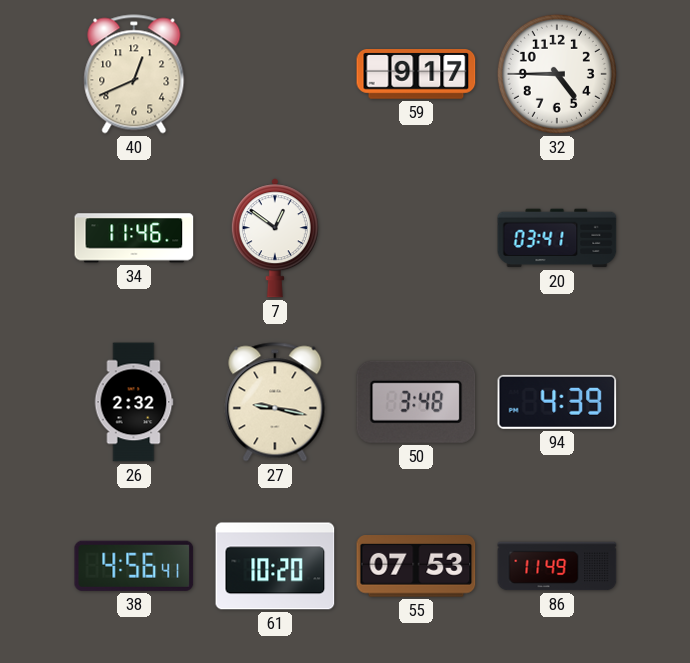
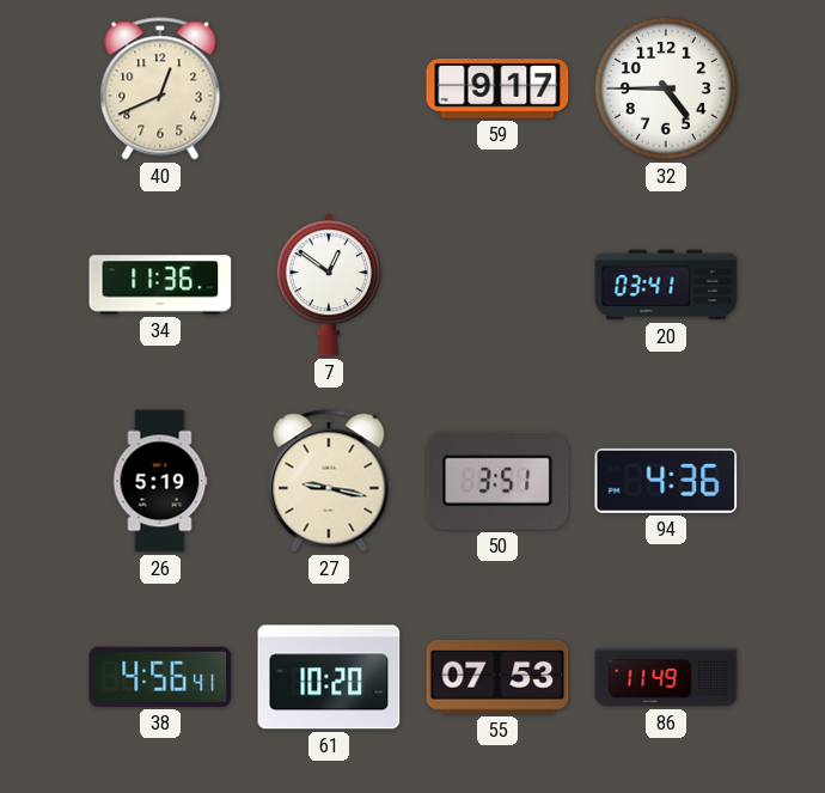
34: 11:46 -> 11:36
26: 2:32 -> 5:19
50: 3:48 -> 3:51
94: 4:39 -> 4:36
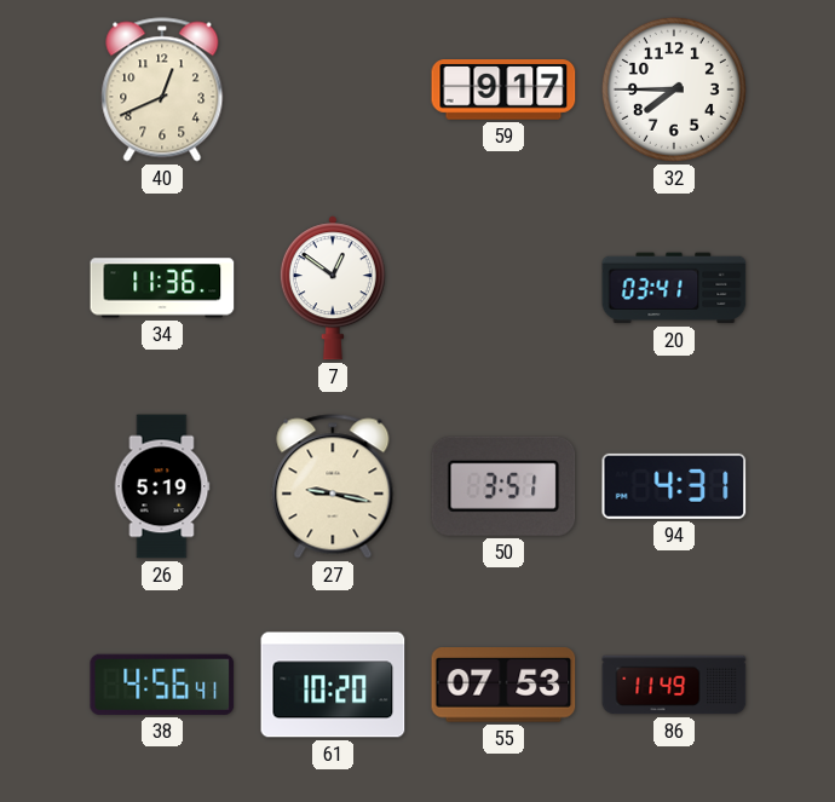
32: 4:45 -> 7:45
94: 4:36 -> 4:31
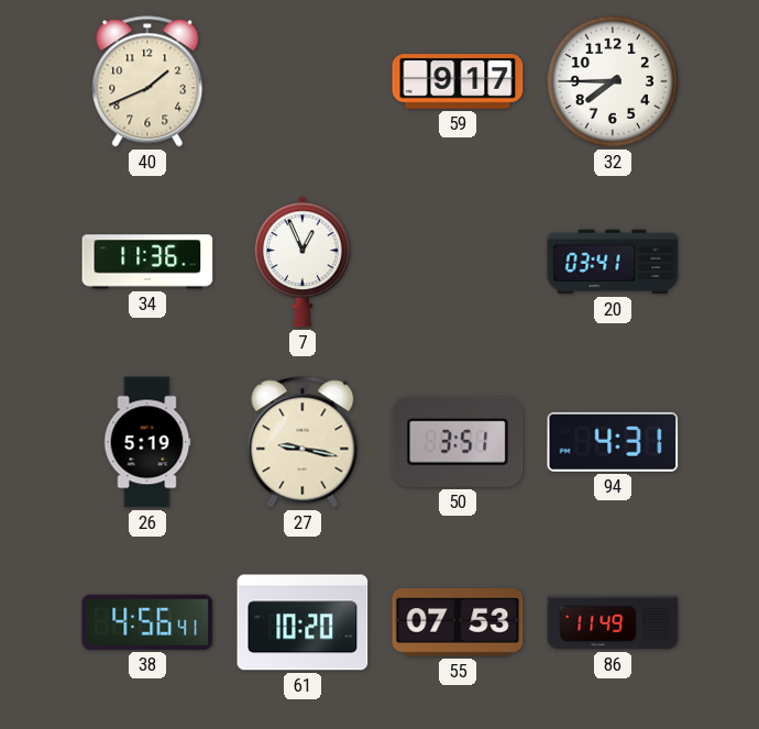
40: 12:41 -> 1:41
7: 12:51 -> 12:56
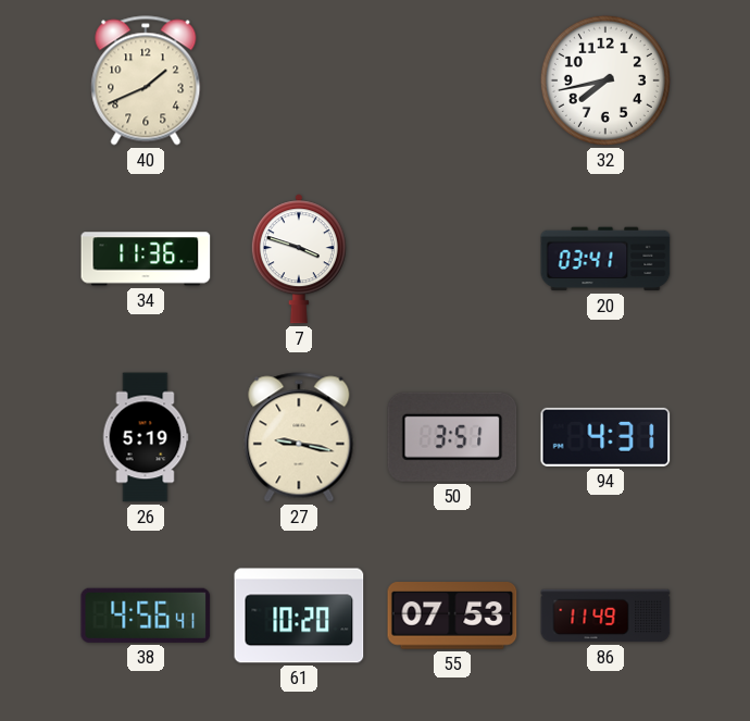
59: 9:17 -> none
32: 7:45 -> 7:43
7: 12:56 -> 3:48
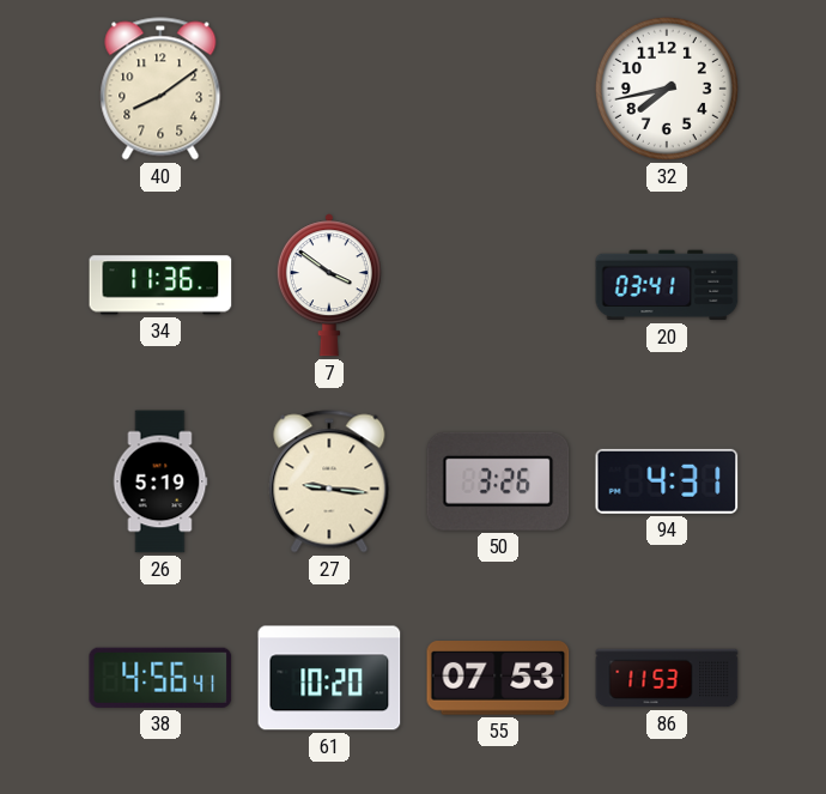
40: 1:41 -> 8:09
7: 3:48 -> 3:51
27: 9:17 -> 9:16
50: 3:51 -> 3:26
86: 11:49 -> 11:53
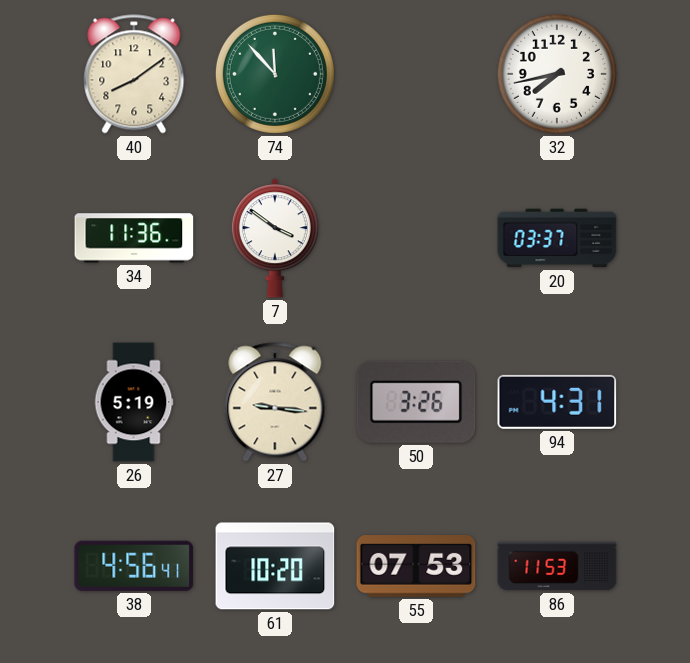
74: none -> 11:53
20: 03:41 -> 03:37
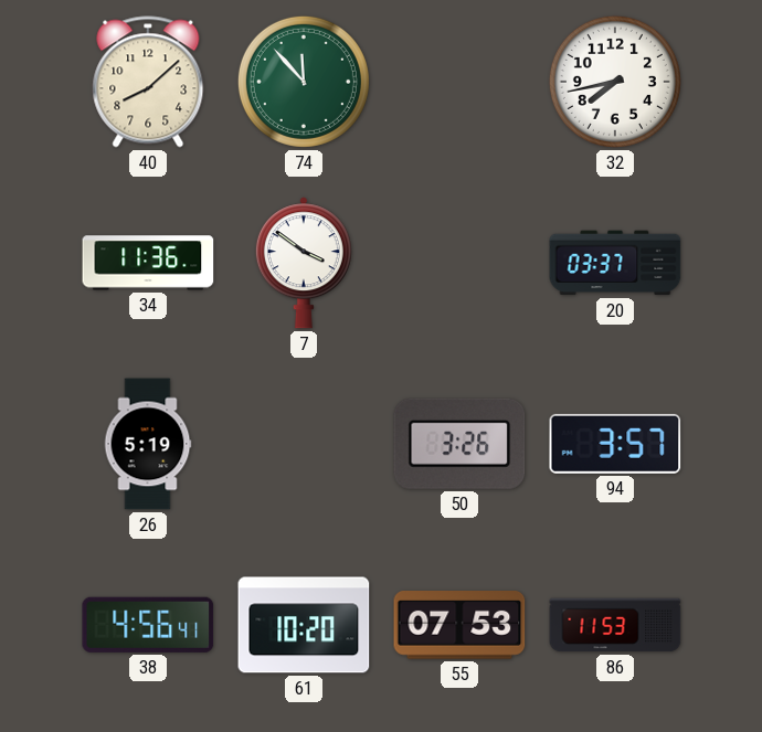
40: 8:09 -> 8:08
27: 9:16 -> none
94: 4:31 -> 3:57
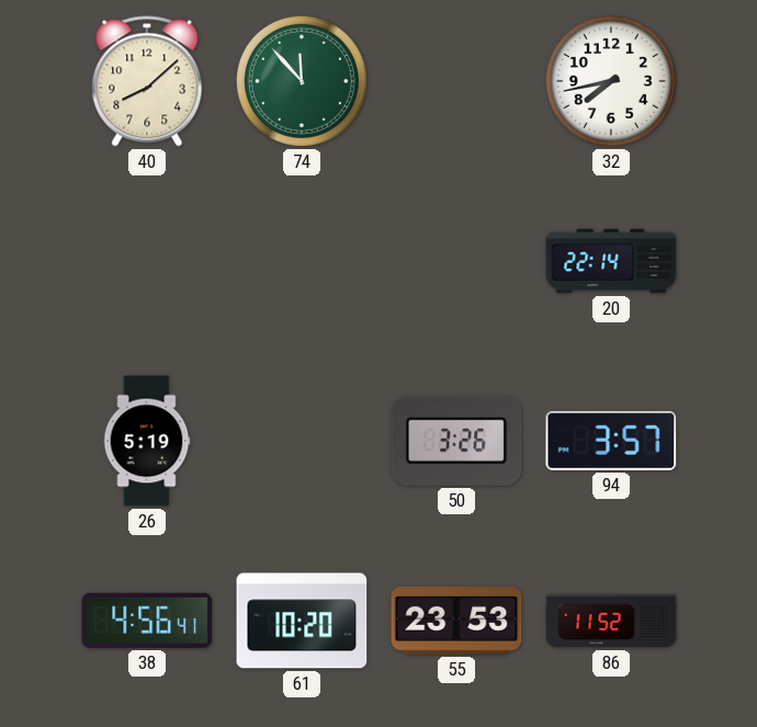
34: 11:36 -> none
7: 3:51 -> none
20: 03:37 -> 22:14
55: 07:53 -> 23:53
86: 11:53 -> 11:52
